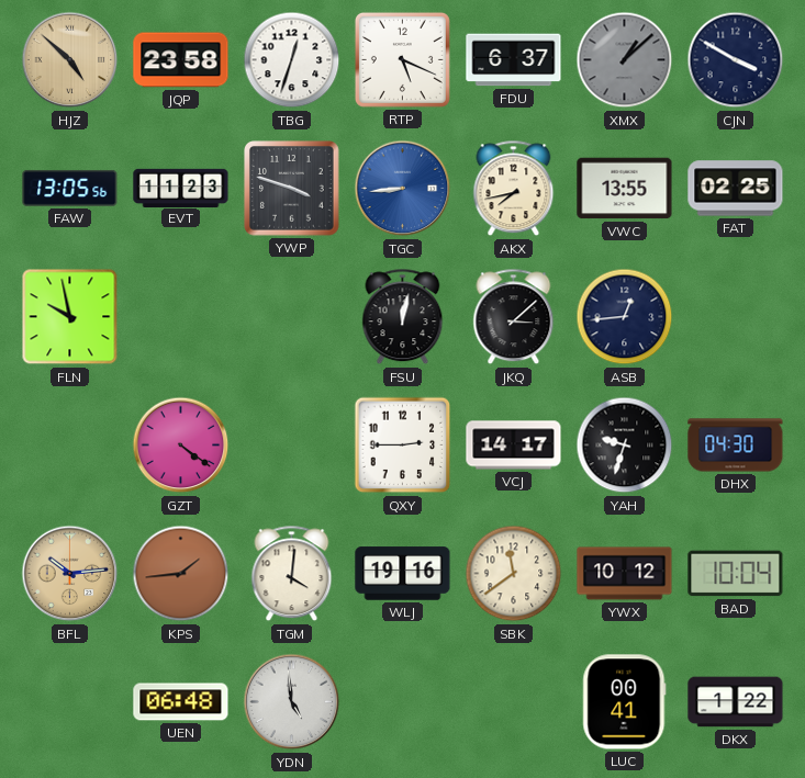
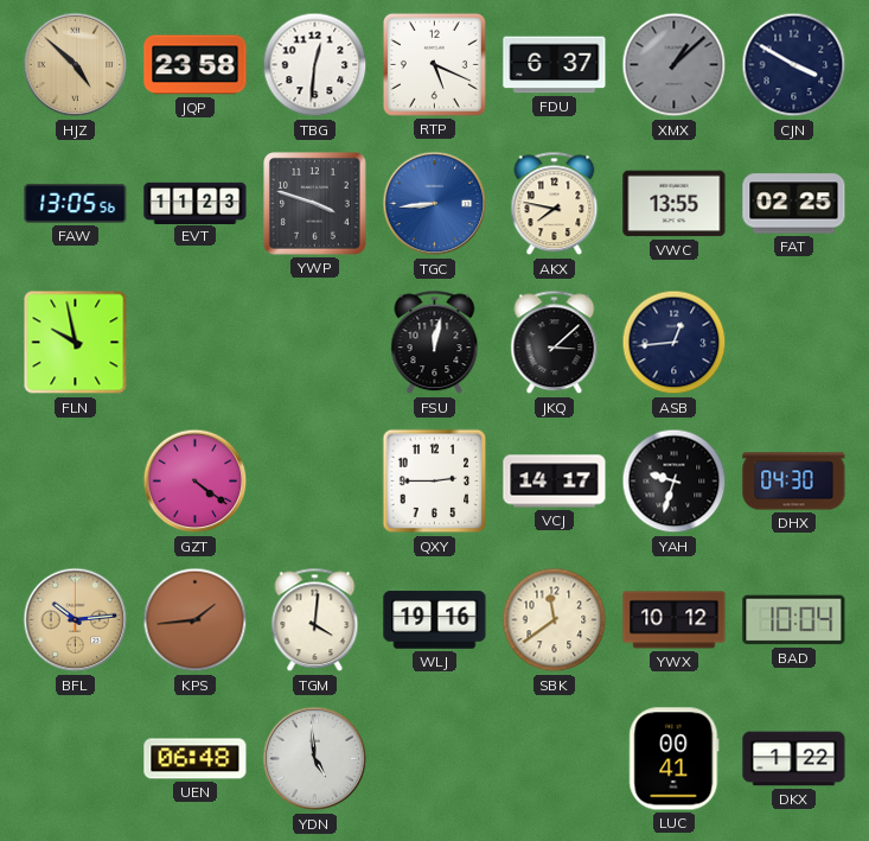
TBG: 12:33 -> 12:31
AKX: 7:43 -> 7:47
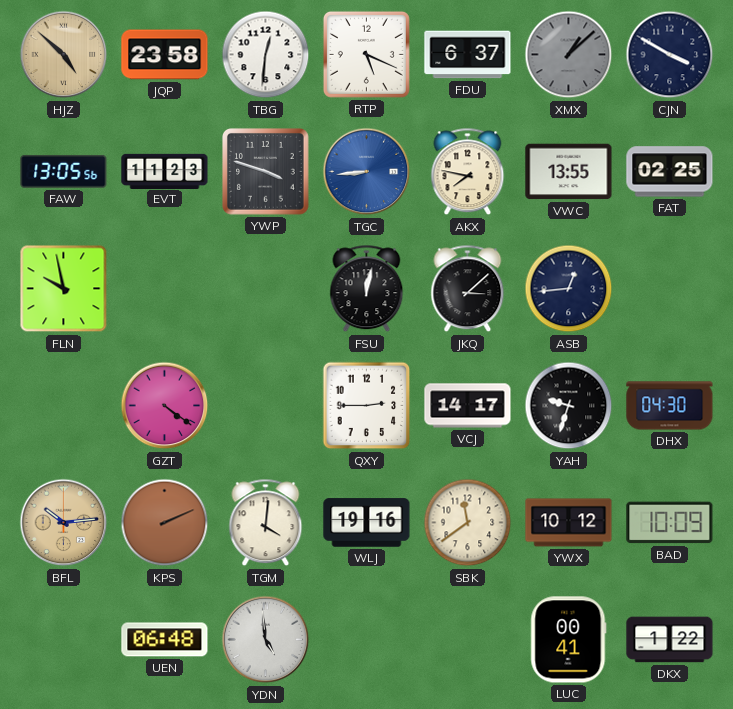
KPS: 1:44 -> 2:11
BAD: 10:04 -> 10:09
